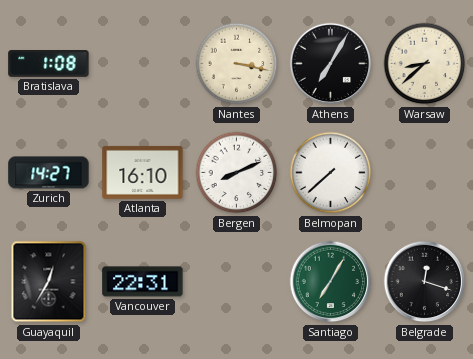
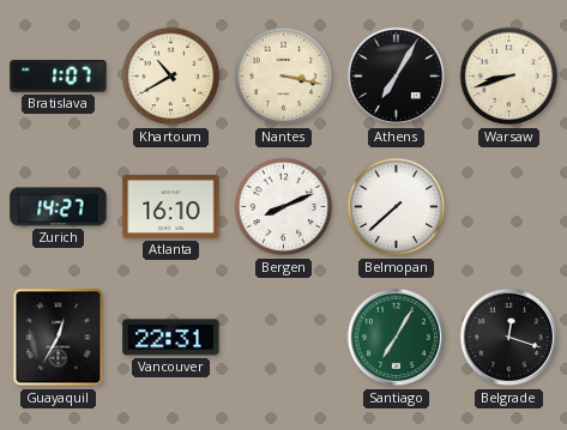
Bratislava: 1:08 -> 1:07
Khartoum: none -> 10:40
Warsaw: 8:38 -> 8:42
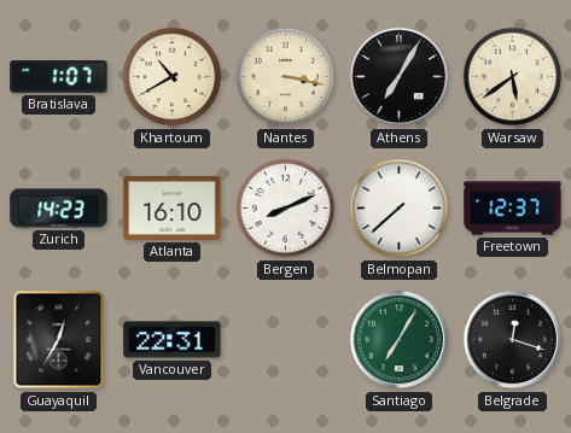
Warsaw: 8:42 -> 5:39
Zurich: 14:27 -> 14:23
Freetown: none -> 12:37
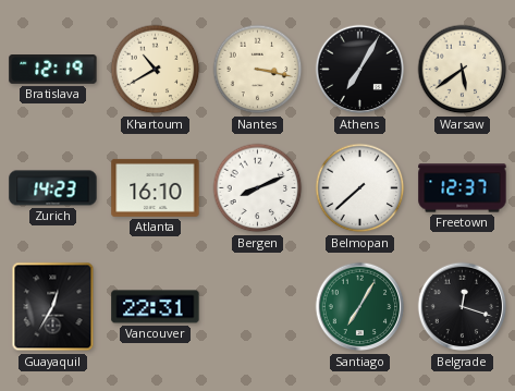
Bratislava: 1:07 -> 12:19
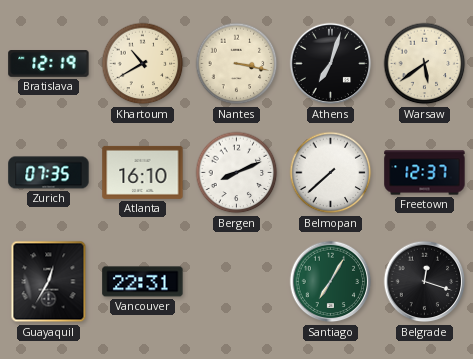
Athens: 7:05 -> 7:03
Zurich: 14:23 -> 07:35
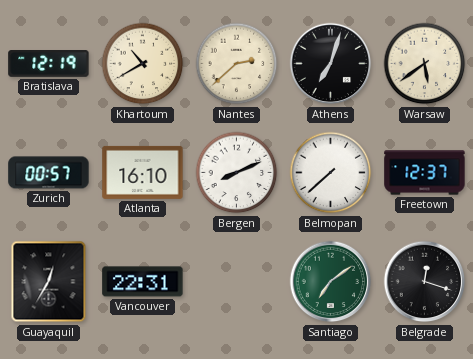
Nantes: 3:17 -> 2:38
Zurich: 07:35 -> 00:57
Santiago: 7:05 -> 7:09
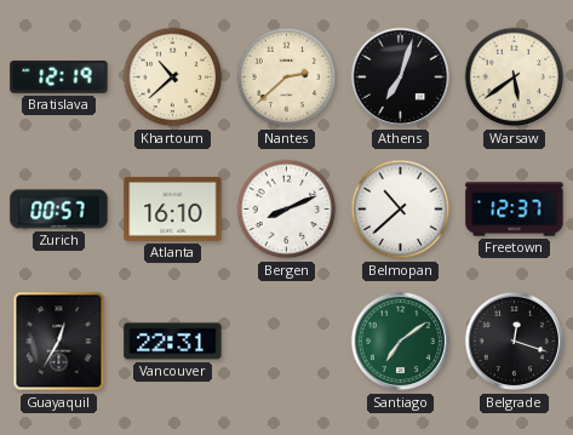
Khartoum: 10:40 -> 10:38
Belmopan: 7:38 -> 10:38
